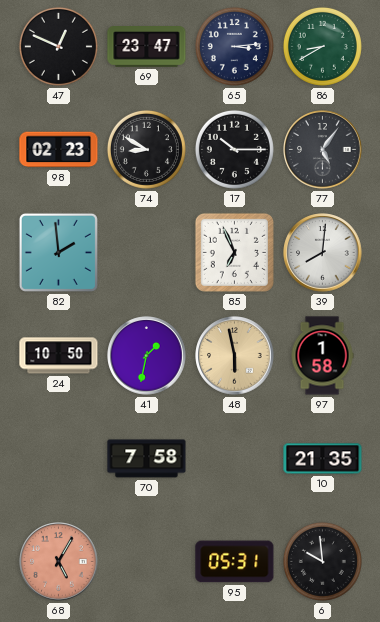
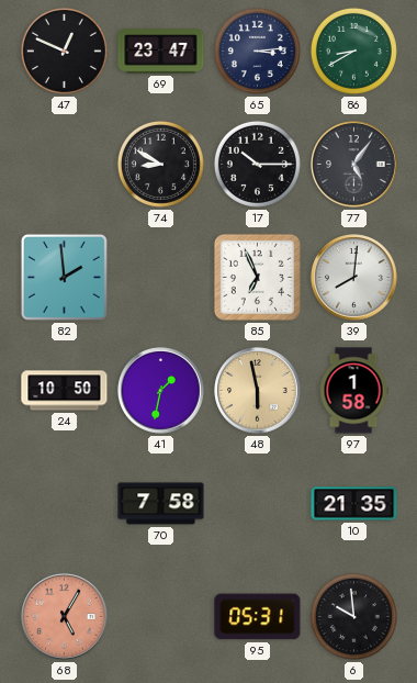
98: 02:23 -> none
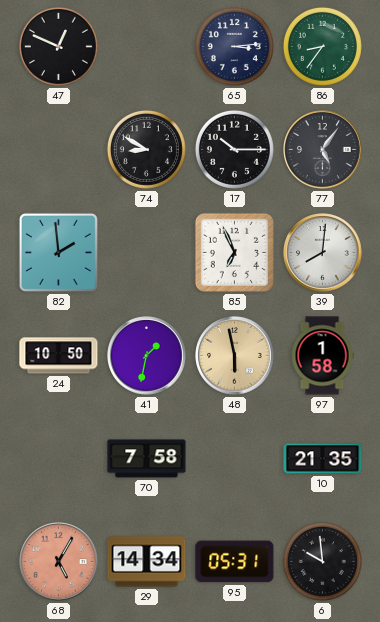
69: 23:47 -> none
86: 8:40 -> 8:36
29: none -> 14:34
